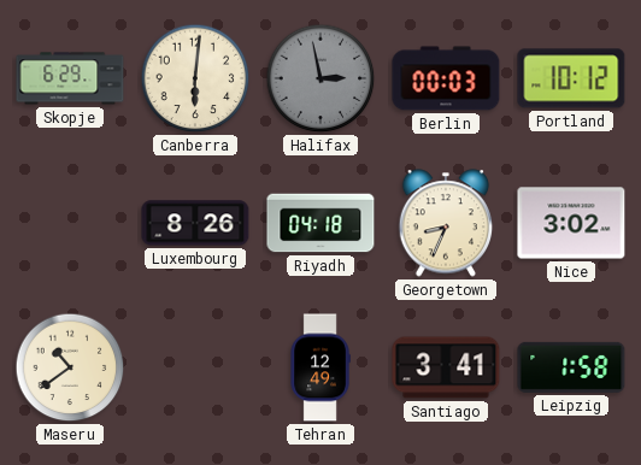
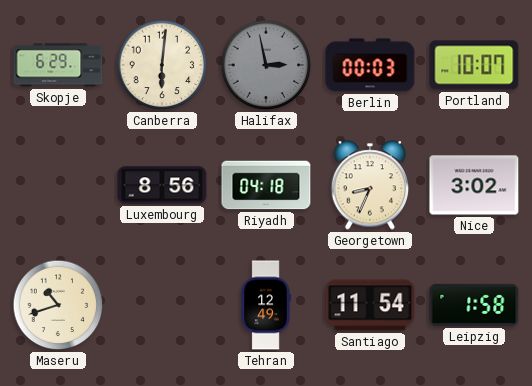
Portland: 10:12 -> 10:07
Luxembourg: 8:26 -> 8:56
Maseru: 10:39 -> 10:42
Santiago: 3:41 -> 11:54
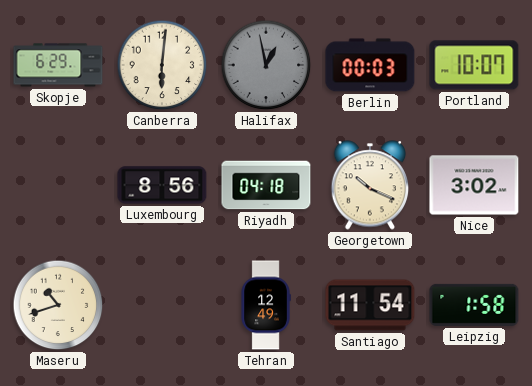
Halifax: 2:58 -> 12:58
Georgetown: 8:34 -> 10:19
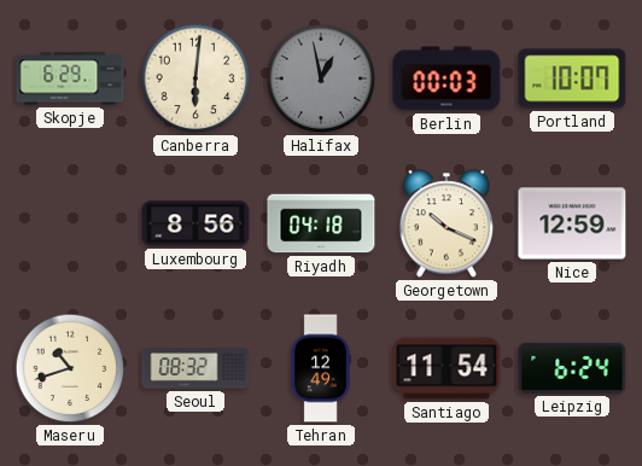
Nice: 3:02 -> 12:59
Seoul: none -> 08:32
Leipzig: 1:58 -> 6:24
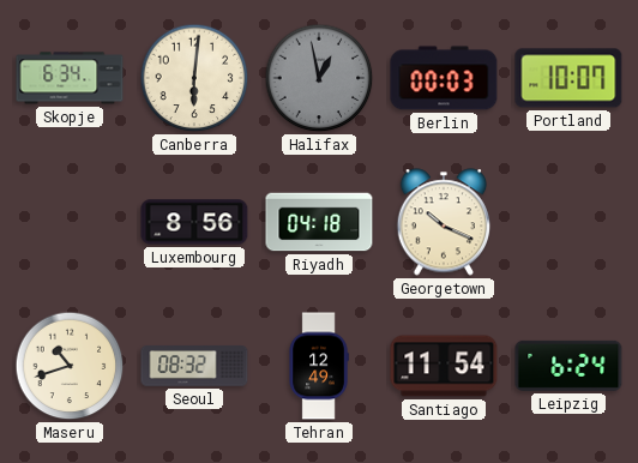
Skopje: 6:29 -> 6:34
Nice: 12:59 -> none
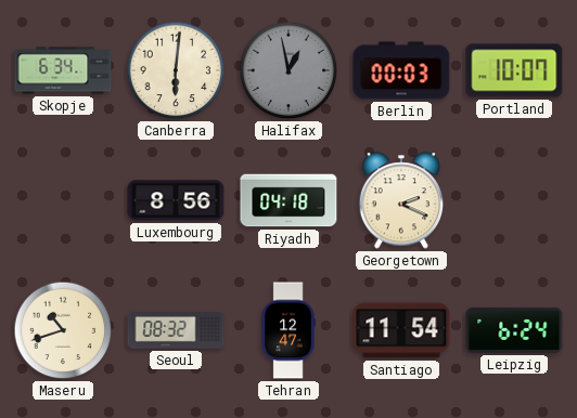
Georgetown: 10:19 -> 2:19
Tehran: 12:49 -> 12:47
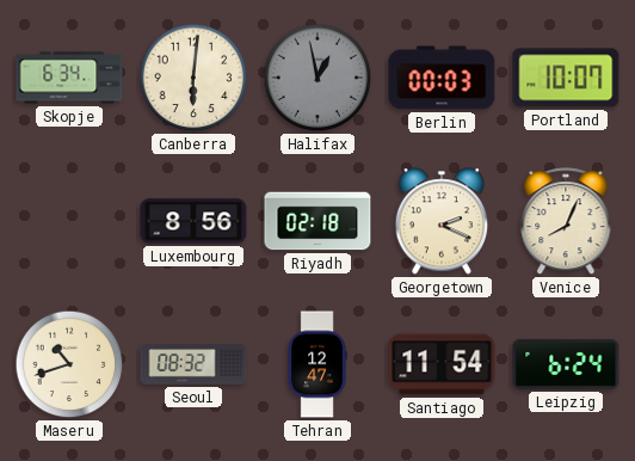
Riyadh: 04:18 -> 02:18
Venice: none -> 8:04
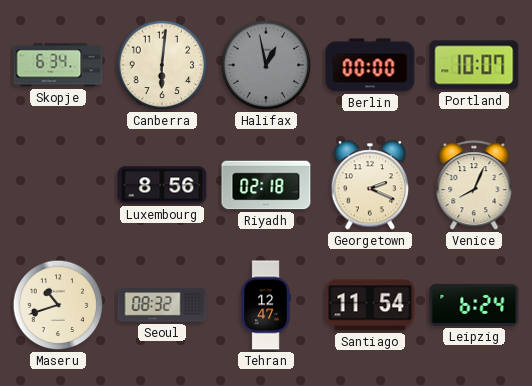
Berlin: 00:03 -> 00:00
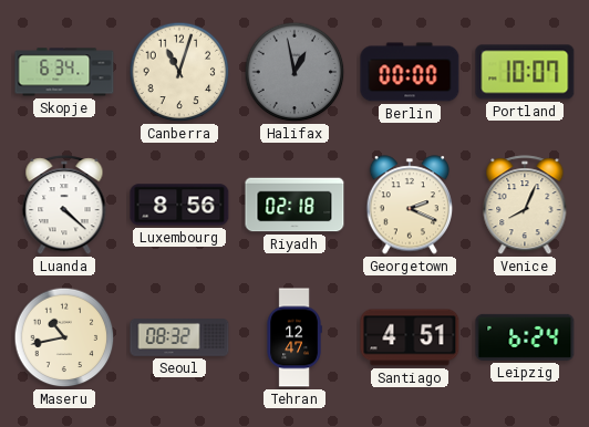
Canberra: 6:01 -> 11:03
Luanda: none -> 4:22
Maseru: 10:42 -> 10:43
Santiago: 11:54 -> 4:51
